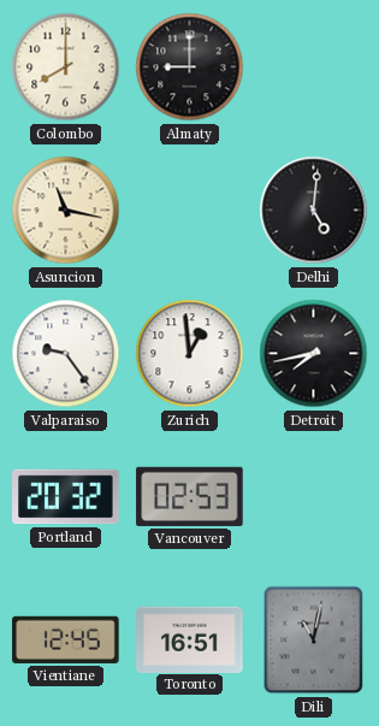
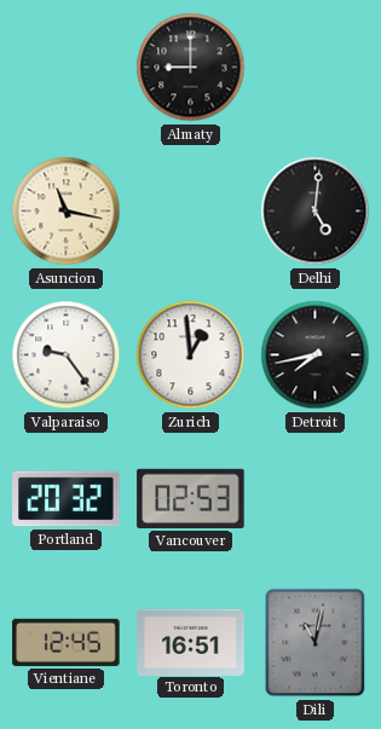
Colombo: 8:00 -> none
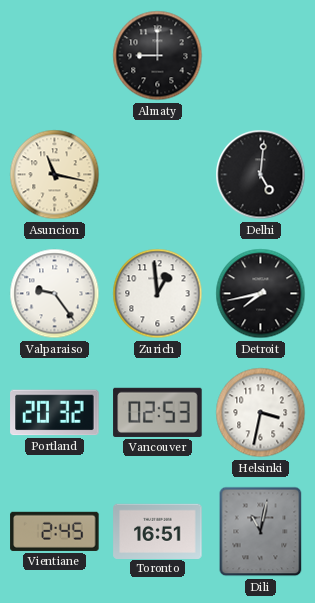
Helsinki: none -> 3:32
Vientiane: 12:45 -> 2:45
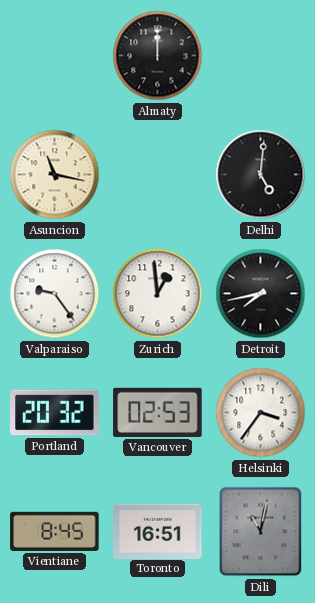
Almaty: 9:00 -> 12:00
Helsinki: 3:32 -> 3:36
Vientiane: 2:45 -> 8:45
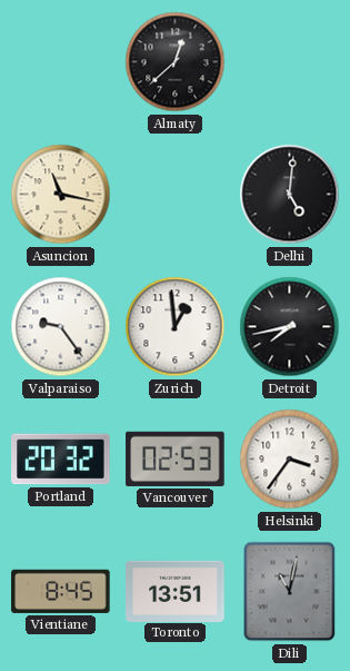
Almaty: 12:00 -> 12:38
Toronto: 16:51 -> 13:51
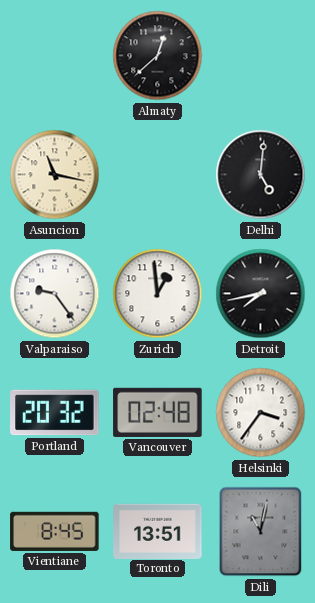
Vancouver: 02:53 -> 02:48
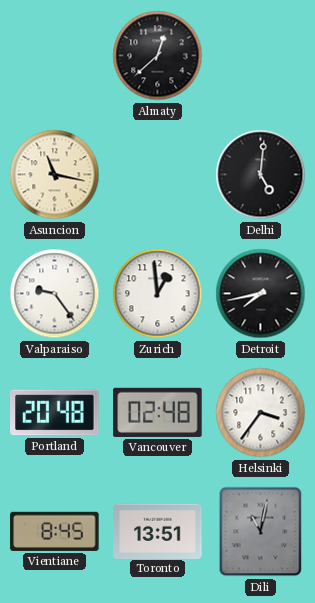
Portland: 20:32 -> 20:48
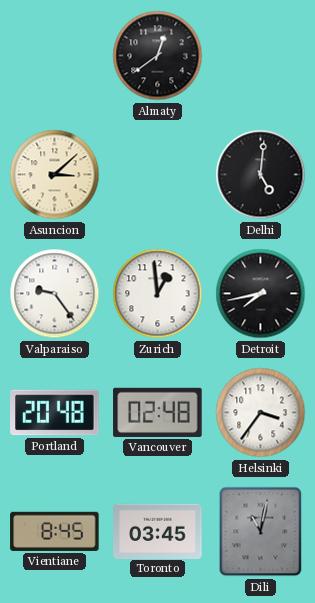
Almaty: 12:38 -> 12:39
Asuncion: 11:17 -> 3:08
Toronto: 13:51 -> 03:45
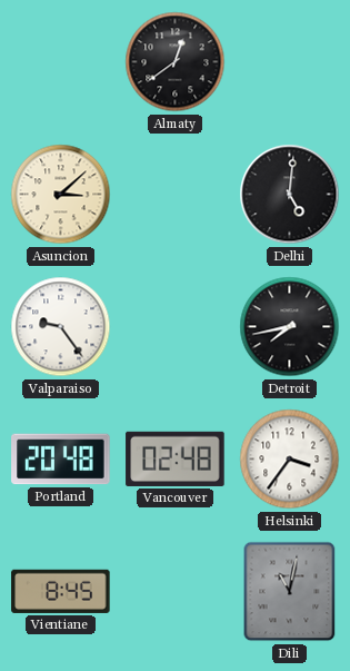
Zurich: 12:59 -> none
Toronto: 03:45 -> none
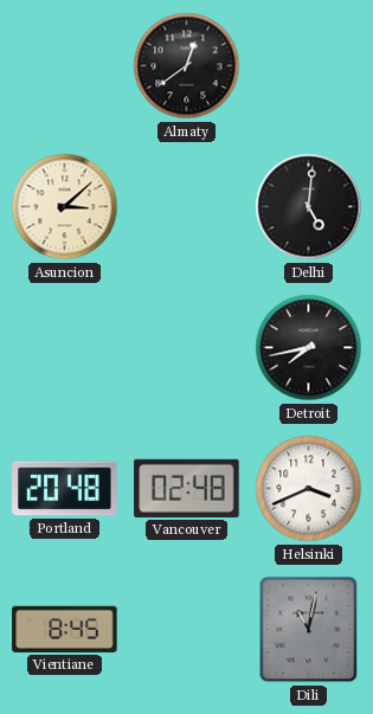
Valparaiso: 9:24 -> none
Helsinki: 3:36 -> 3:41
